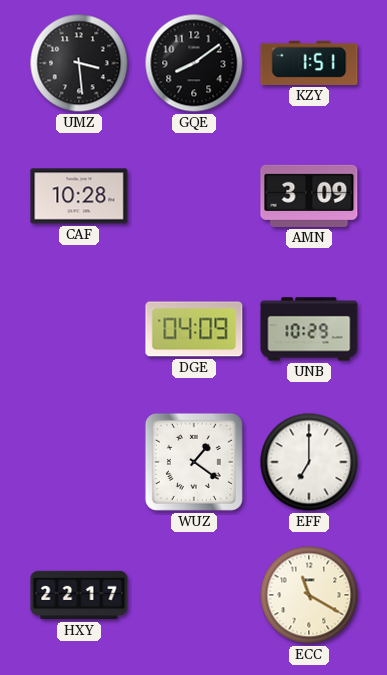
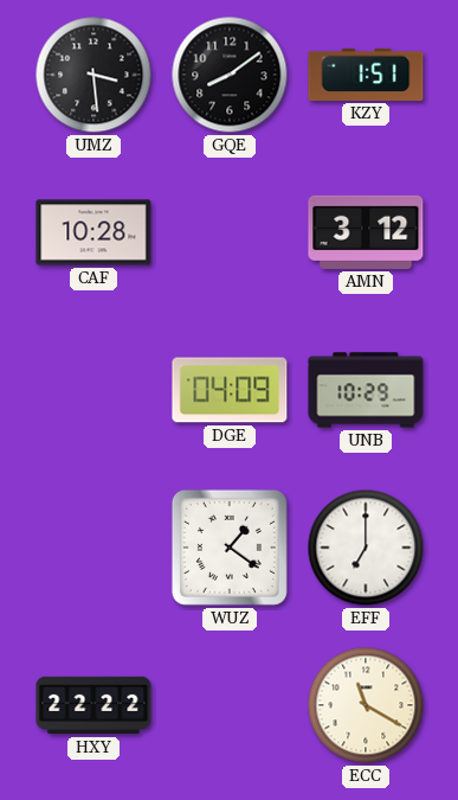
AMN: 3:09 -> 3:12
HXY: 22:17 -> 22:22
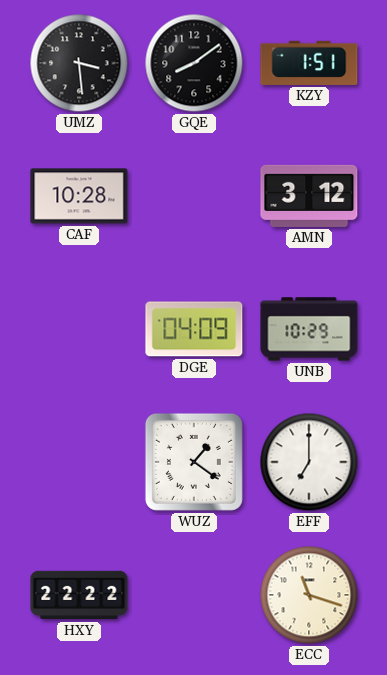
ECC: 11:20 -> 11:18
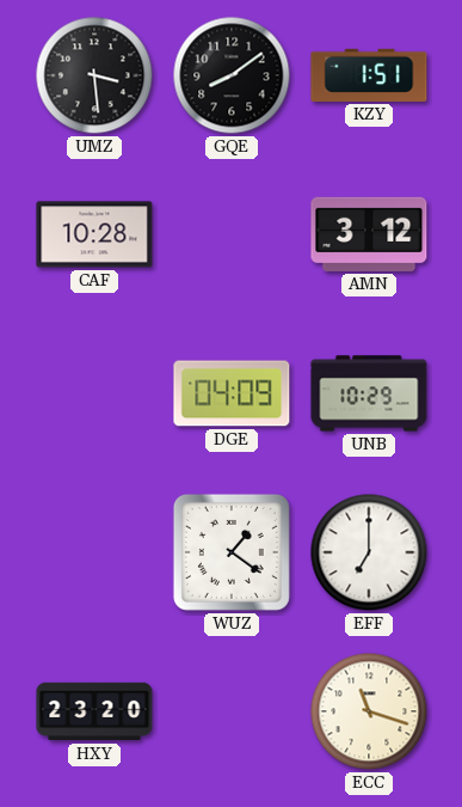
HXY: 22:22 -> 23:20
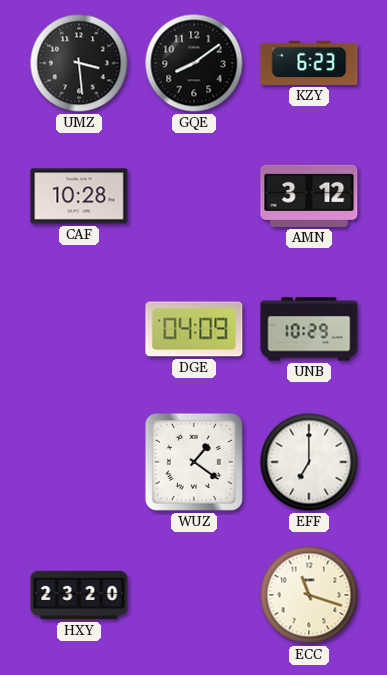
KZY: 1:51 -> 6:23
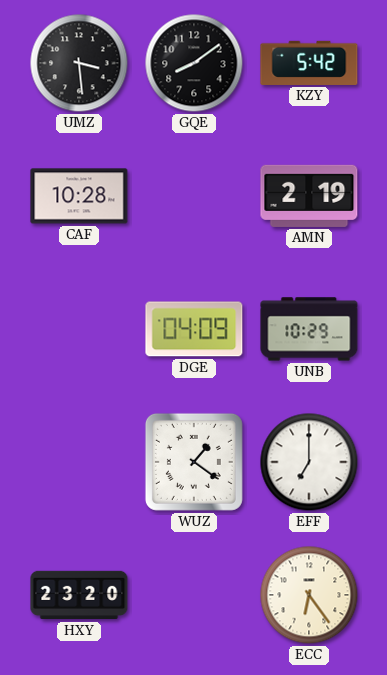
KZY: 6:23 -> 5:42
AMN: 3:12 -> 2:19
ECC: 11:18 -> 6:24
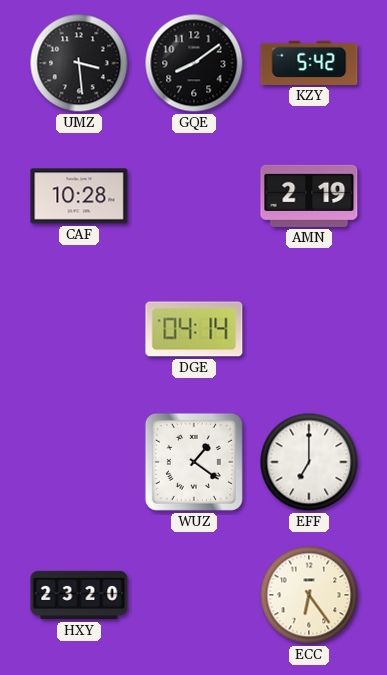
DGE: 04:09 -> 04:14
UNB: 10:29 -> none
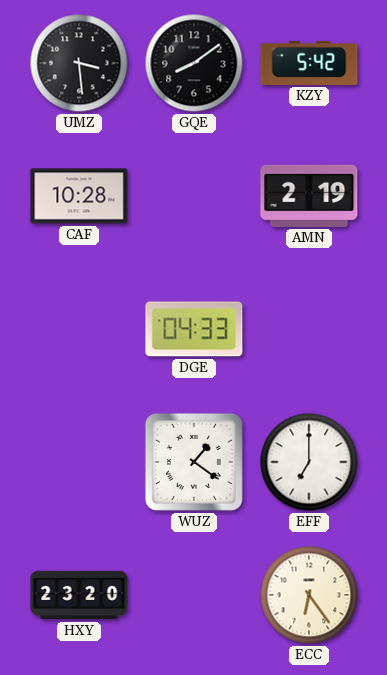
DGE: 04:14 -> 04:33
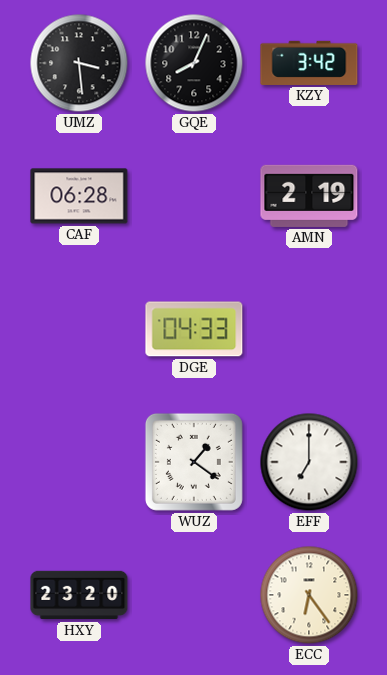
GQE: 8:09 -> 8:04
KZY: 5:42 -> 3:42
CAF: 10:28 -> 06:28
